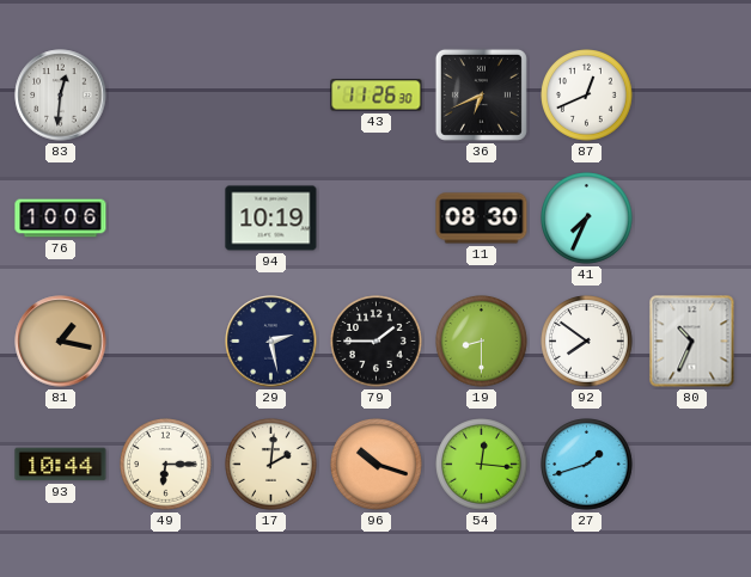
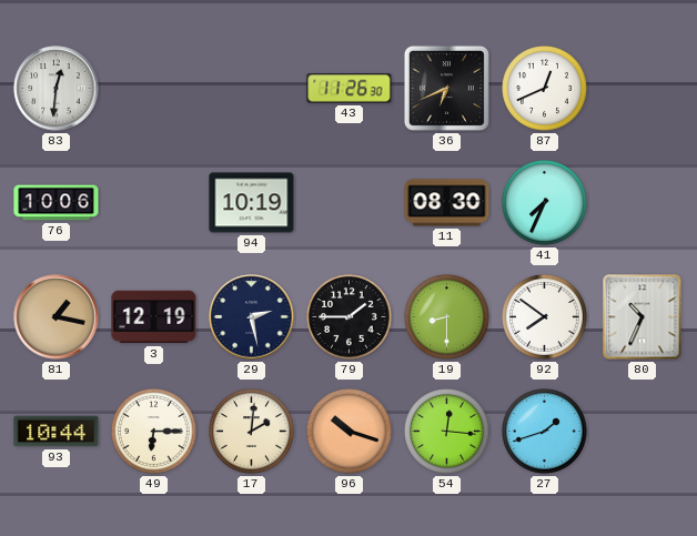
3: none -> 12:19
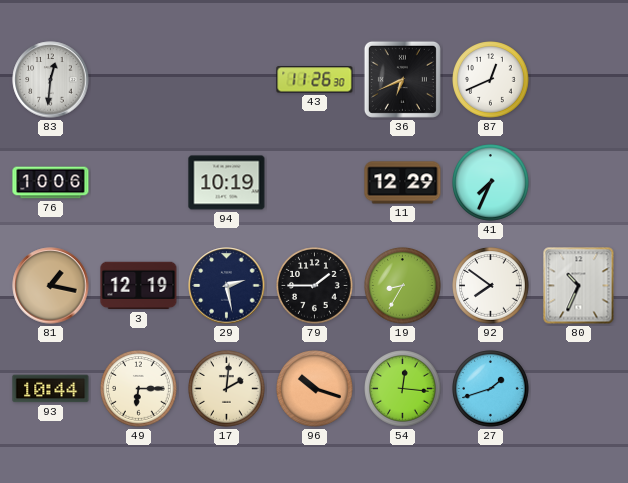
11: 08:30 -> 12:29
19: 8:30 -> 8:35
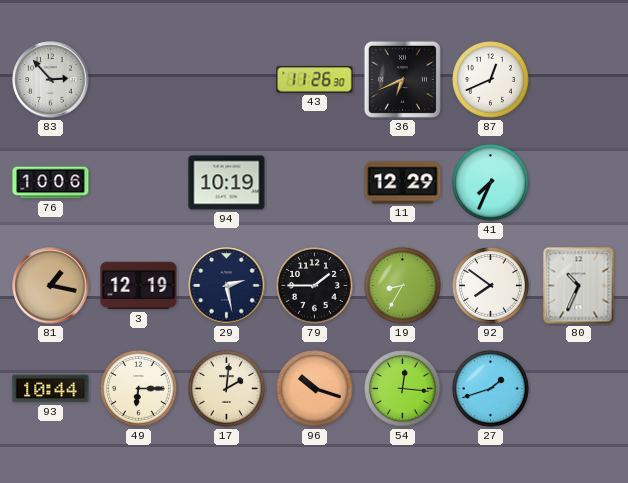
83: 12:31 -> 2:53
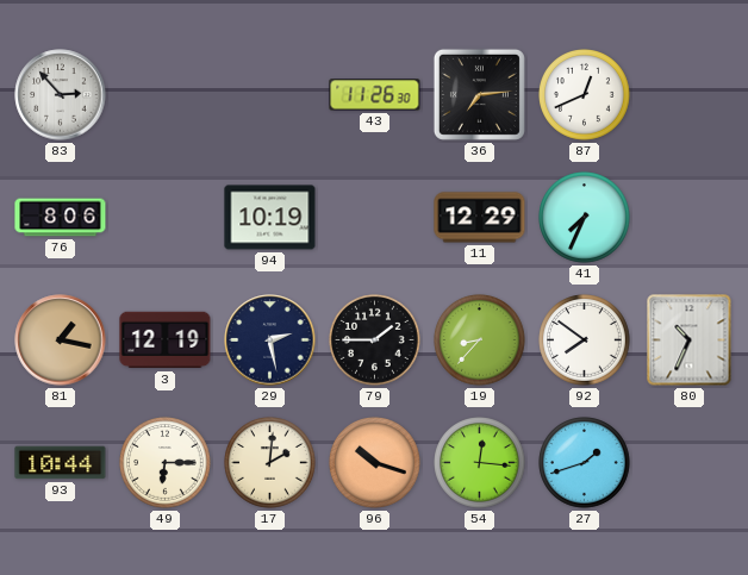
36: 6:41 -> 7:14
76: 10:06 -> 8:06
19: 8:35 -> 8:37
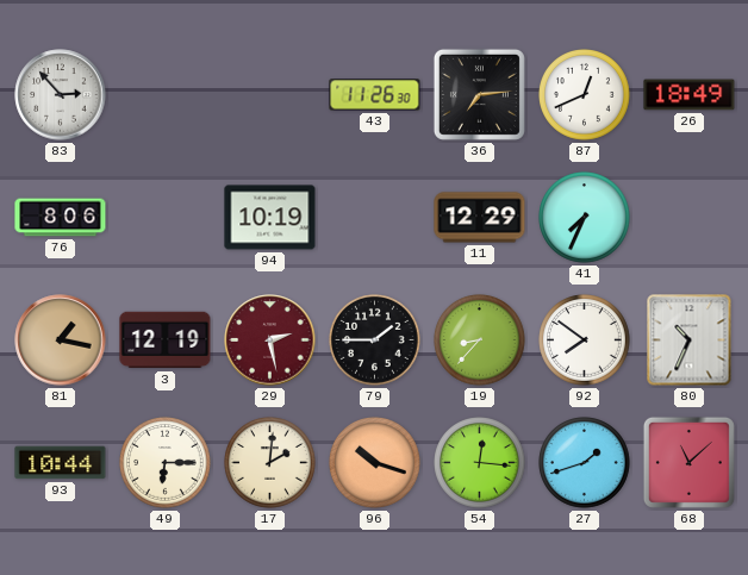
26: none -> 18:49
29 dial: navy -> burgundy
68: none -> 11:08
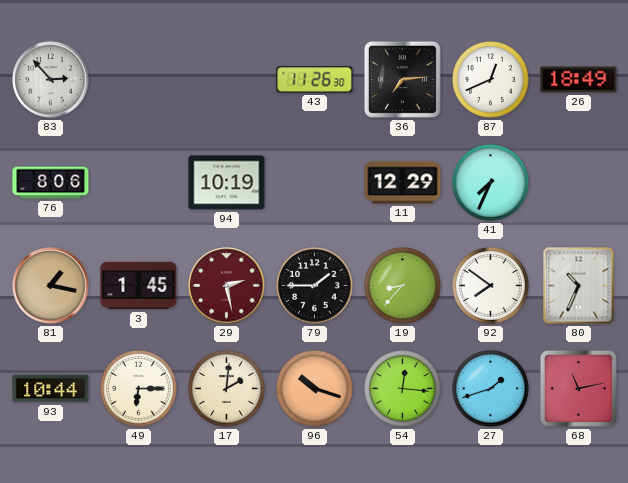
3: 12:19 -> 1:45
68: 11:08 -> 11:13
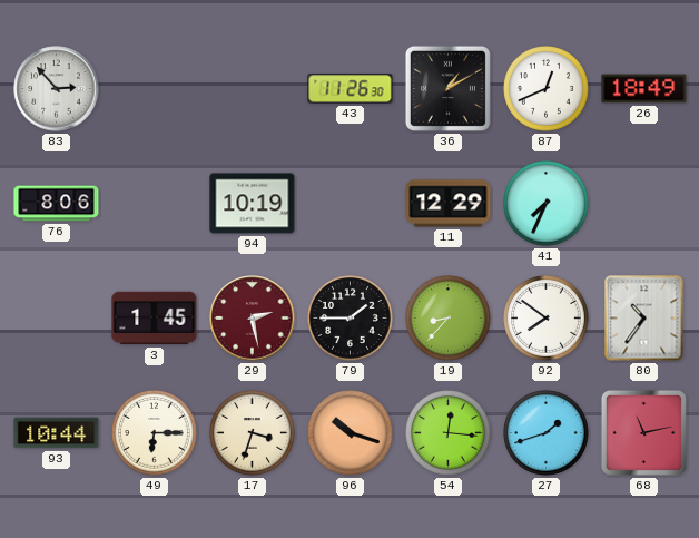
36: 7:14 -> 1:10
81: 1:17 -> none
80: 10:34 -> 10:36
17: 2:01 -> 3:33
